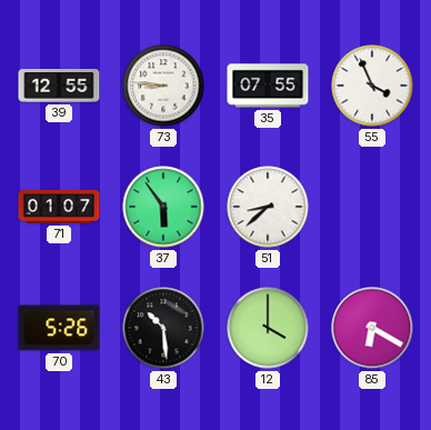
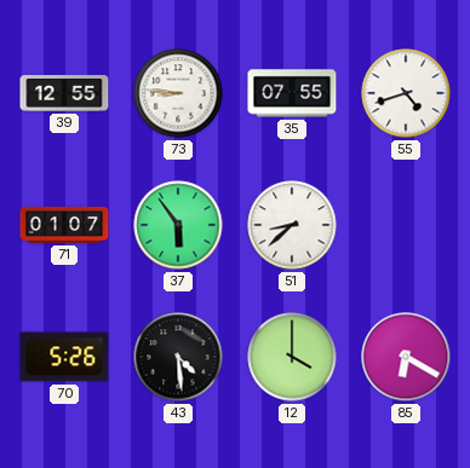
55: 3:56 -> 4:42
43: 10:29 -> 4:29
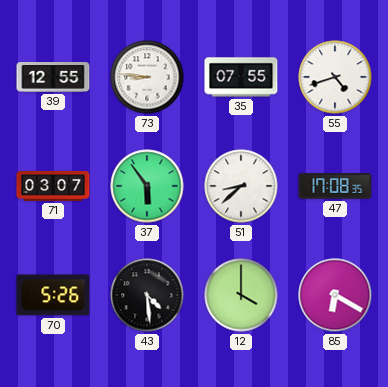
71: 01:07 -> 03:07
47: none -> 17:08
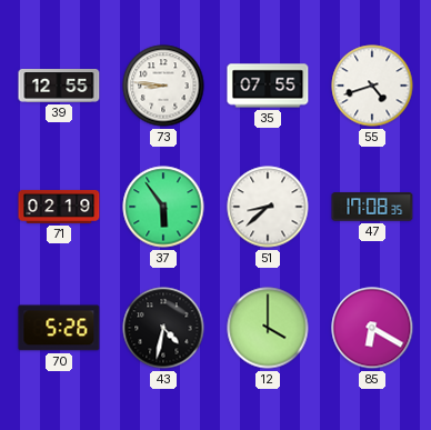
71: 03:07 -> 02:19
43: 4:29 -> 4:32
